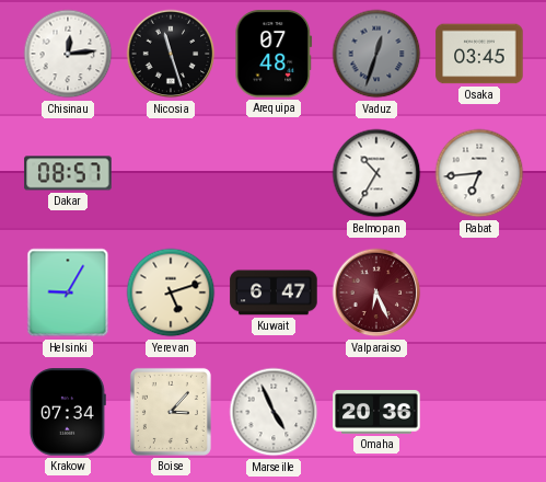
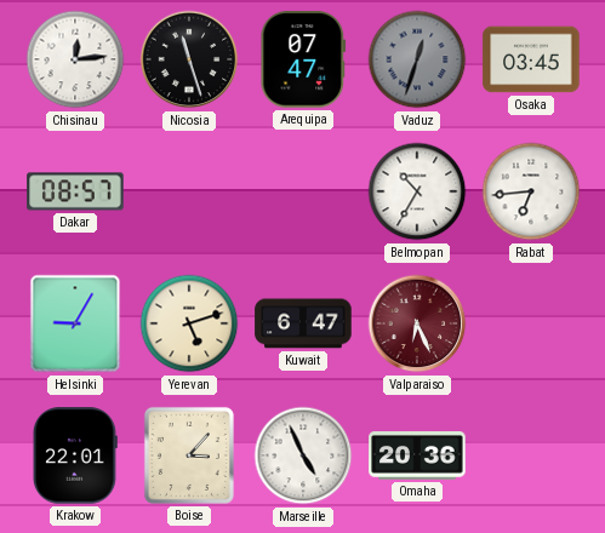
Arequipa: 07:48 -> 07:47
Krakow: 07:34 -> 22:01
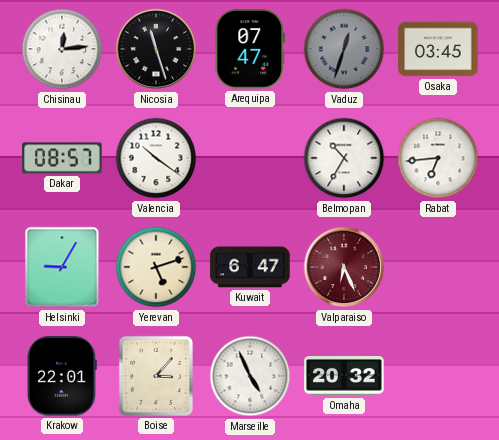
Valencia: none -> 10:21
Omaha: 20:36 -> 20:32
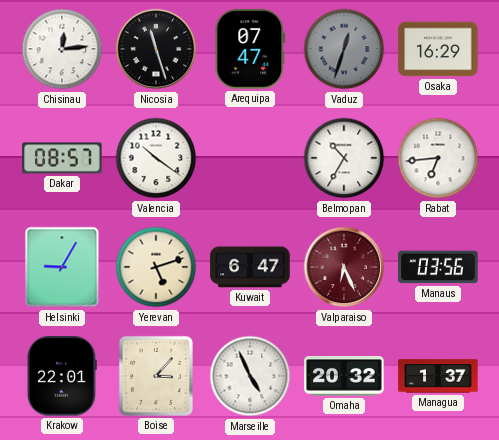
Osaka: 03:45 -> 16:29
Manaus: none -> 03:56
Managua: none -> 1:37
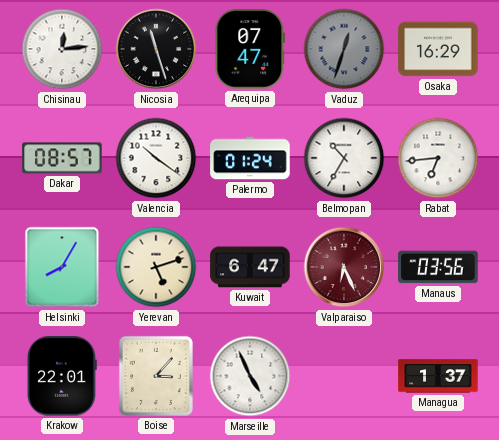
Palermo: none -> 01:24
Helsinki: 9:05 -> 8:05
Omaha: 20:32 -> none
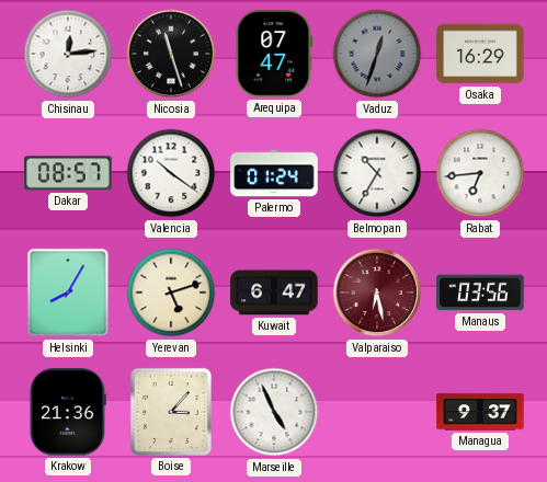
Valparaiso: 6:26 -> 6:28
Krakow: 22:01 -> 21:36
Managua: 1:37 -> 9:37
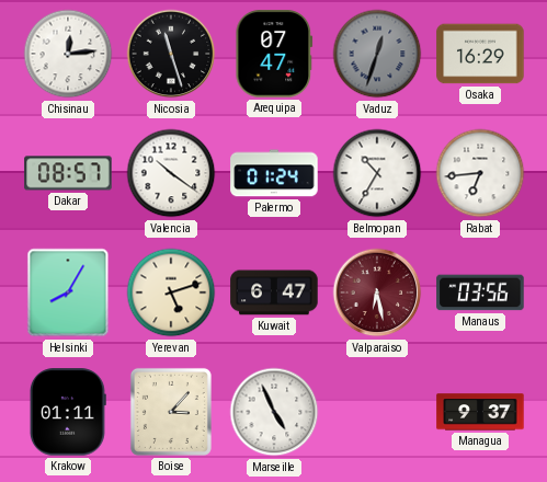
Krakow: 21:36 -> 01:11
